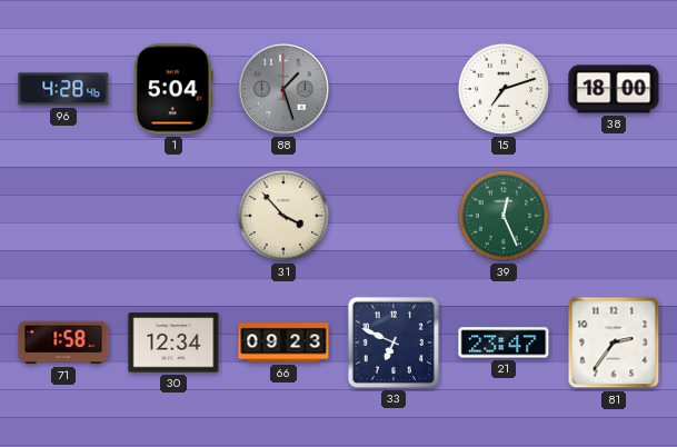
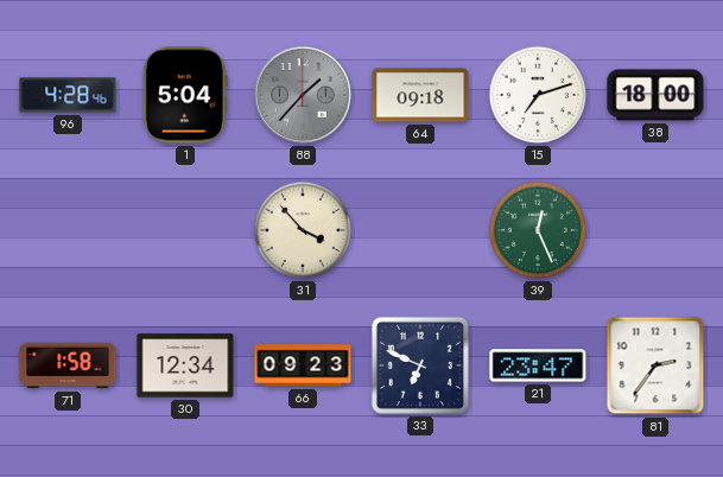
88: 1:27 -> 1:37
64: none -> 09:18
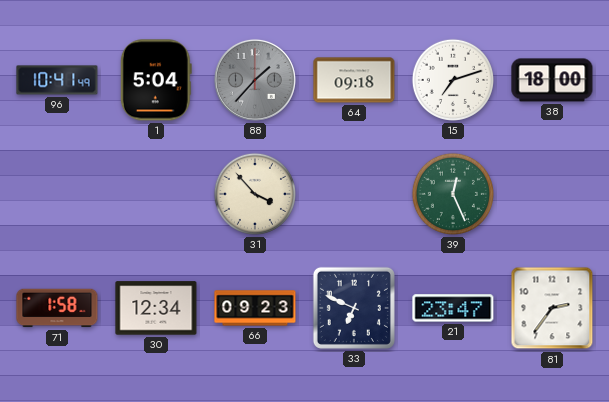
96: 4:28 -> 10:41
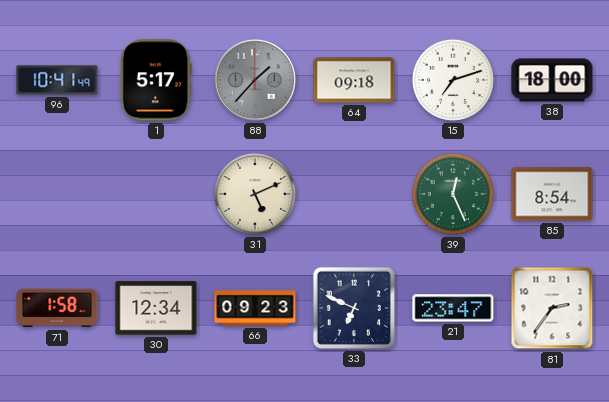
1: 5:04 -> 5:17
31: 3:53 -> 5:11
85: none -> 8:54
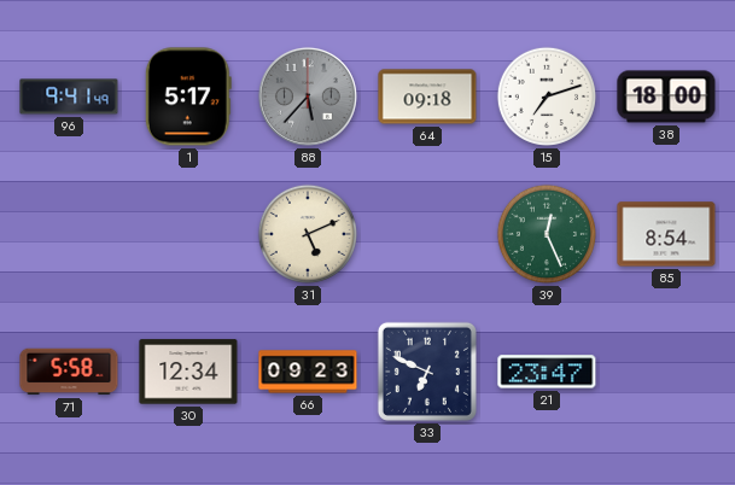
96: 10:41 -> 9:41
88: 1:37 -> 5:37
71: 1:58 -> 5:58
81: 2:36 -> none
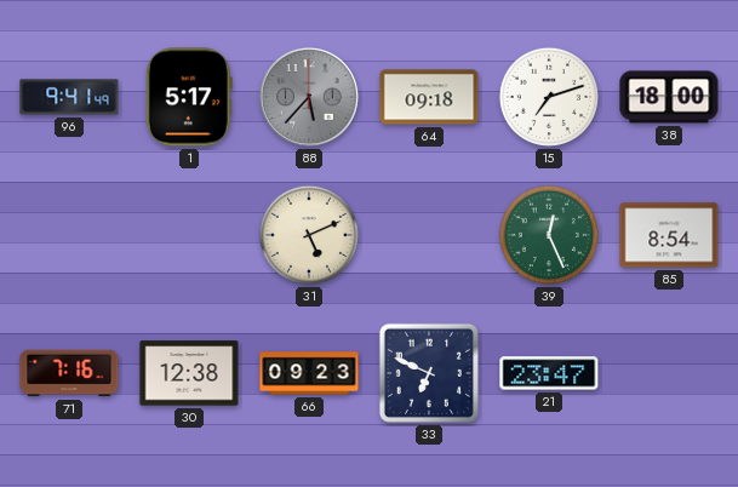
71: 5:58 -> 7:16
30: 12:34 -> 12:38
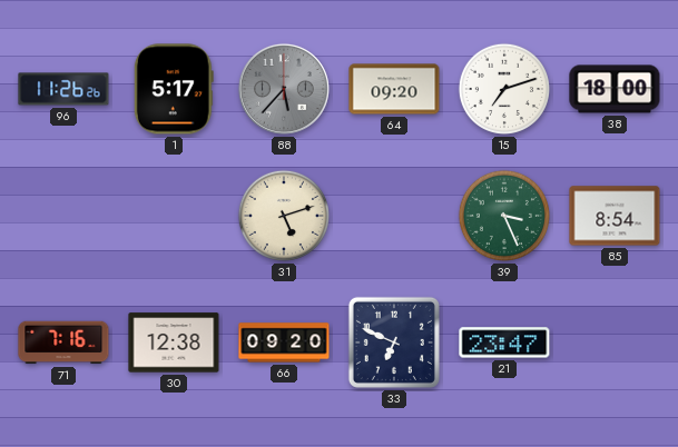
96: 9:41 -> 11:26
64: 09:18 -> 09:20
31: 5:11 -> 5:12
39: 12:26 -> 3:26
66: 09:23 -> 09:20
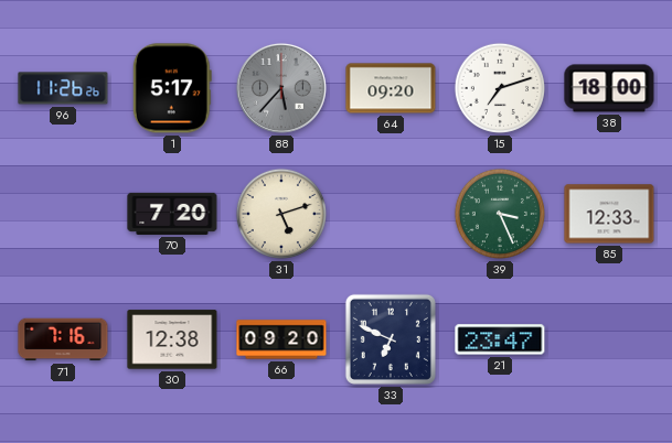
70: none -> 7:20
85: 8:54 -> 12:33
